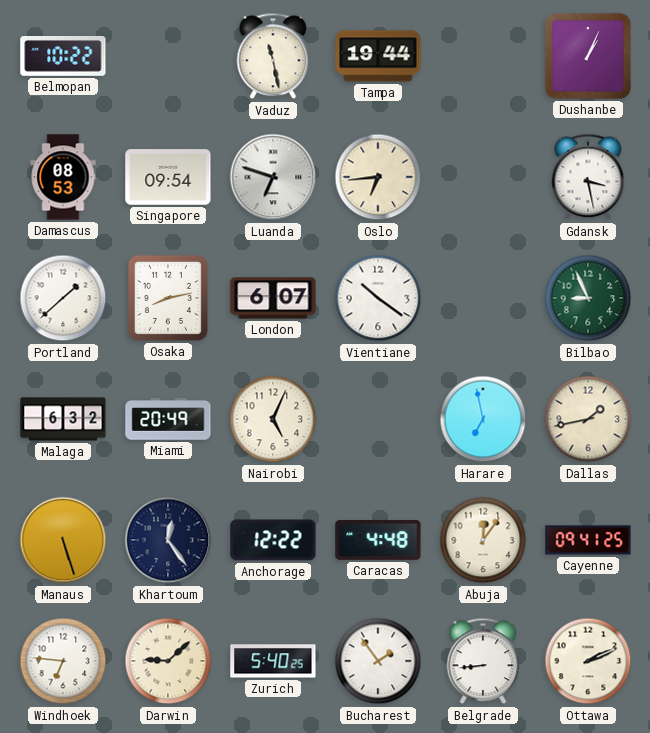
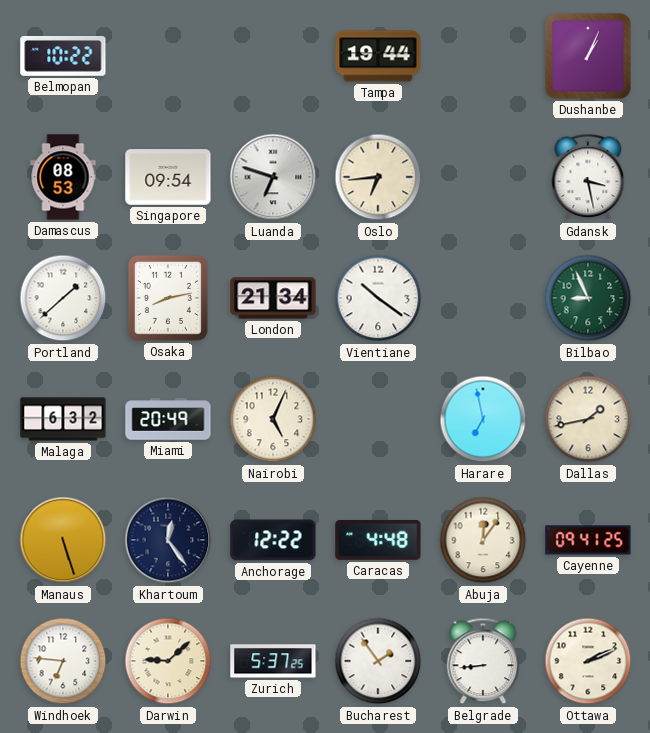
Vaduz: 11:28 -> none
London: 6:07 -> 21:34
Zurich: 5:40 -> 5:37
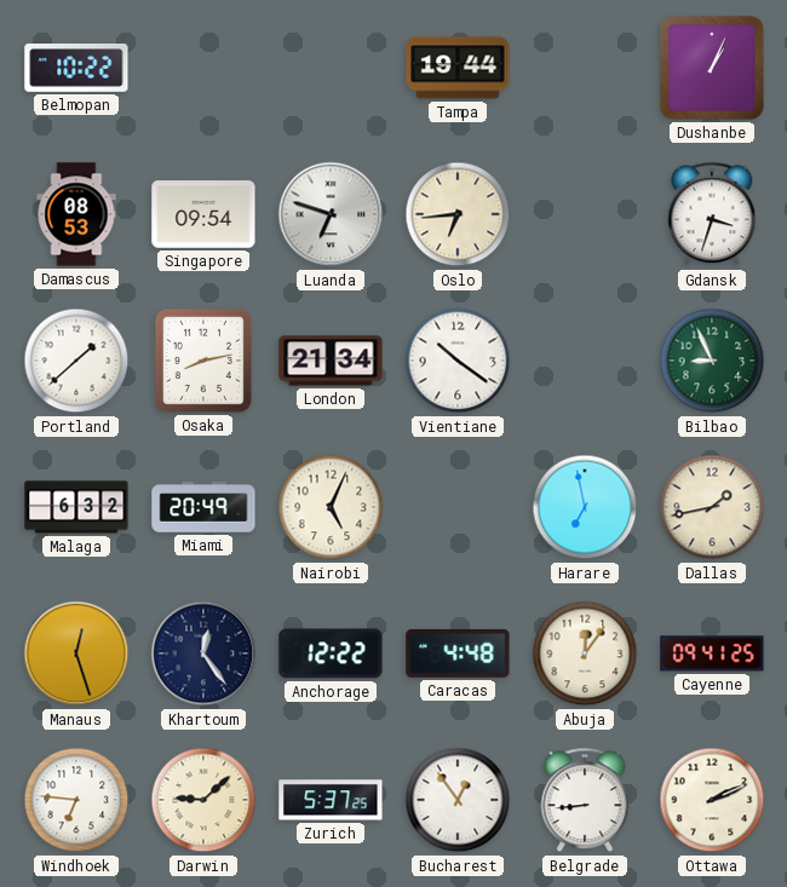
Gdansk: 3:28 -> 3:33
Manaus: 5:27 -> 12:27
Bucharest: 1:54 -> 12:54
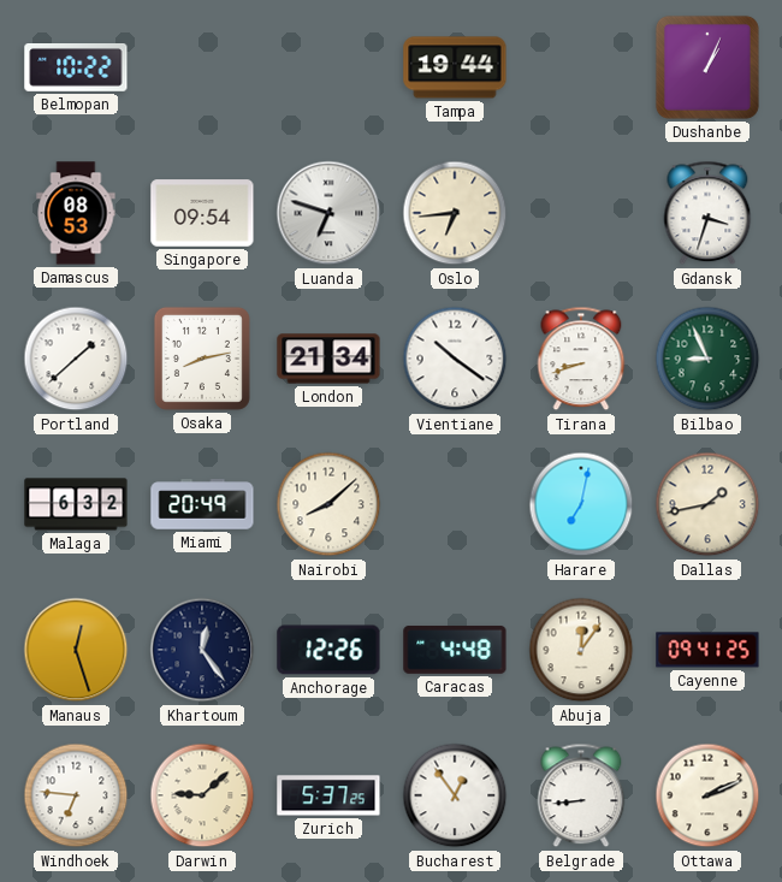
Tirana: none -> 8:42
Nairobi: 5:04 -> 8:08
Harare: 6:58 -> 7:02
Anchorage: 12:22 -> 12:26
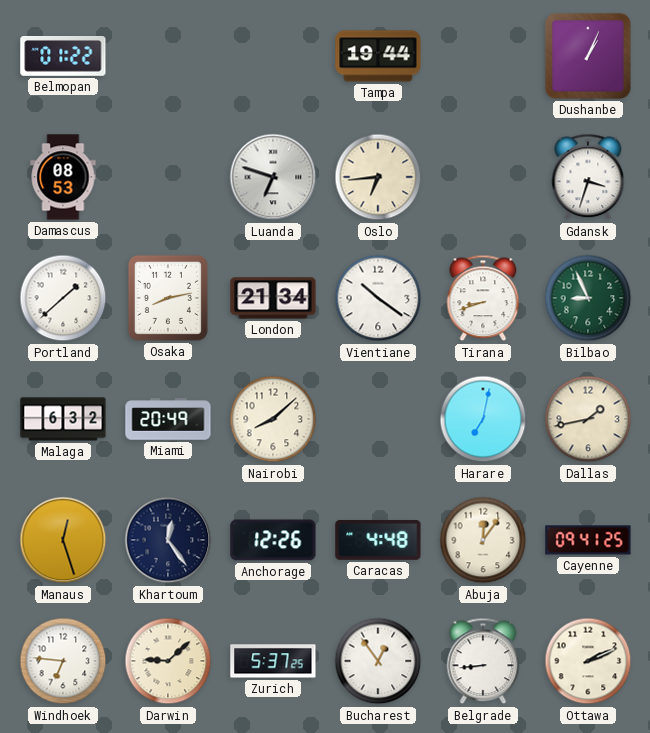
Belmopan: 10:22 -> 01:22
Singapore: 09:54 -> none
